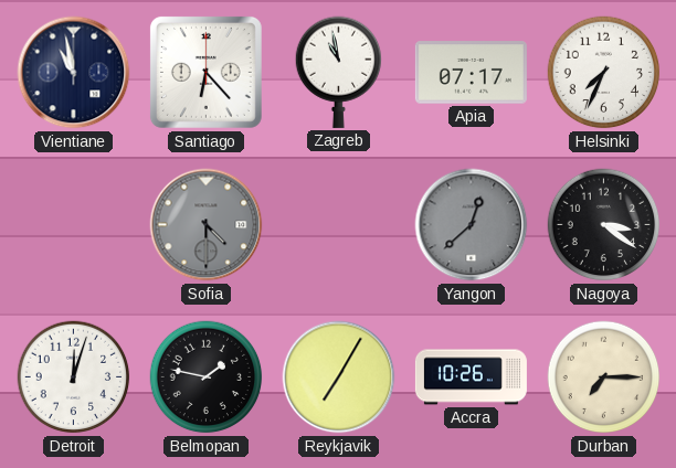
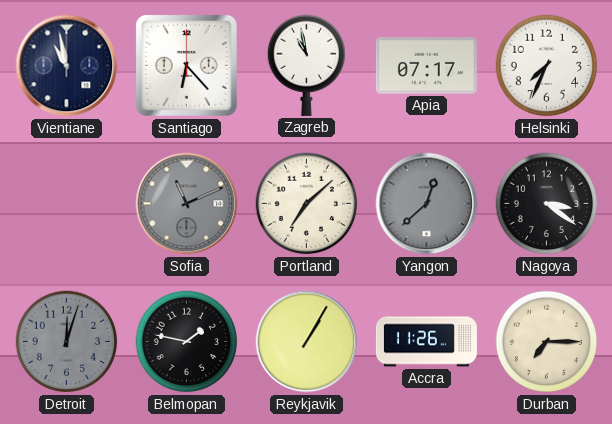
Sofia: 4:30 -> 11:11
Portland: none -> 7:08
Detroit dial: white -> grey
Reykjavik: 7:05 -> 1:05
Accra: 10:26 -> 11:26
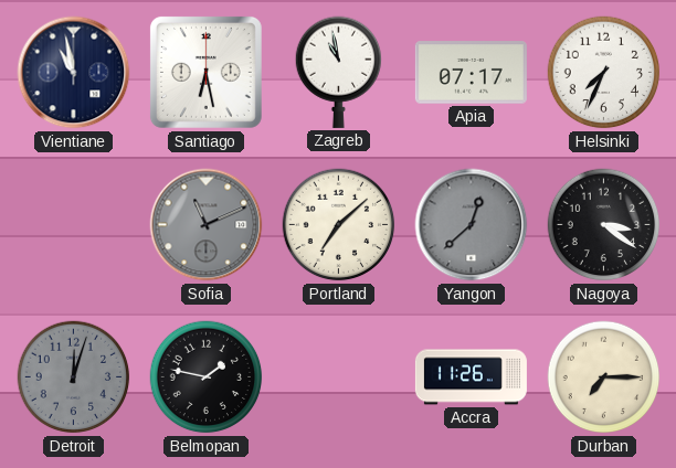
Santiago: 6:23 -> 6:28
Reykjavik: 1:05 -> none
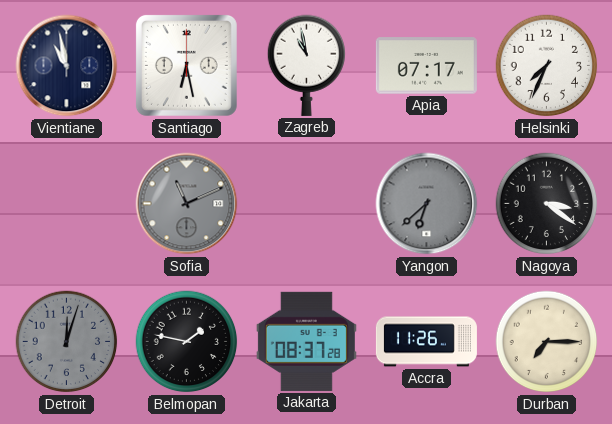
Portland: 7:08 -> none
Yangon: 12:38 -> 6:38
Jakarta: none -> 08:37
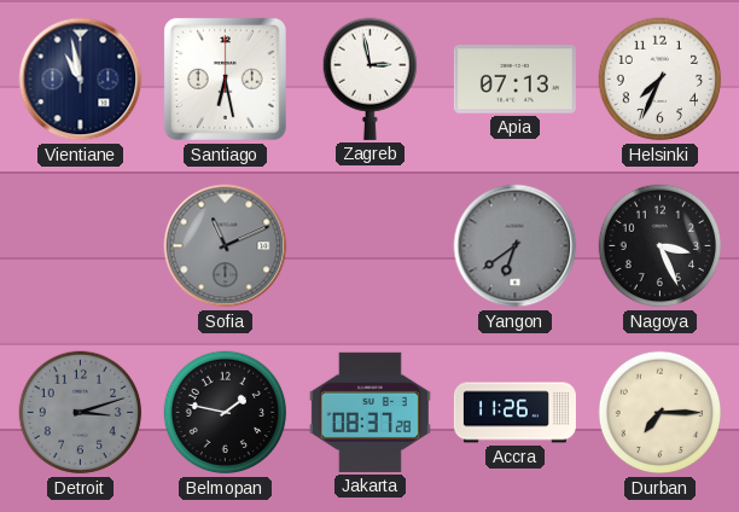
Zagreb: 10:58 -> 2:58
Apia: 07:17 -> 07:13
Yangon: 6:38 -> 6:39
Nagoya: 3:21 -> 3:26
Detroit: 12:03 -> 3:12
